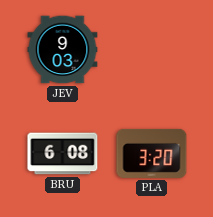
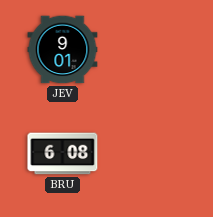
JEV: 9:03 -> 9:01
PLA: 3:20 -> none
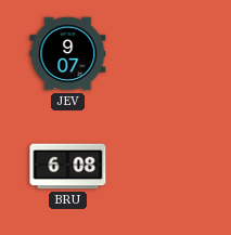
JEV: 9:01 -> 9:07
